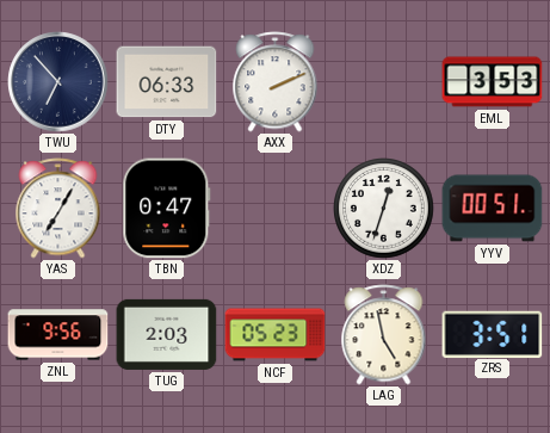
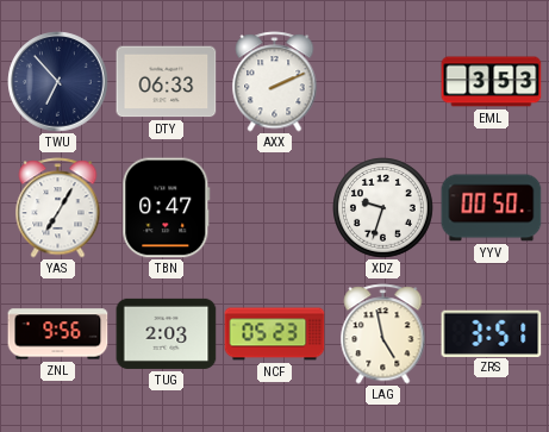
XDZ: 12:33 -> 9:33
YYV: 00:51 -> 00:50
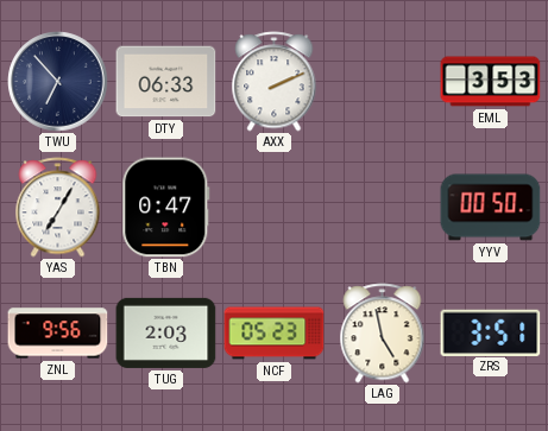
XDZ: 9:33 -> none
